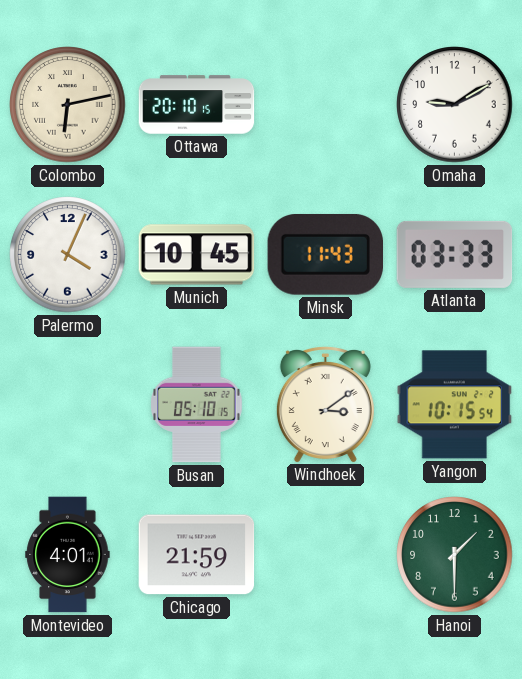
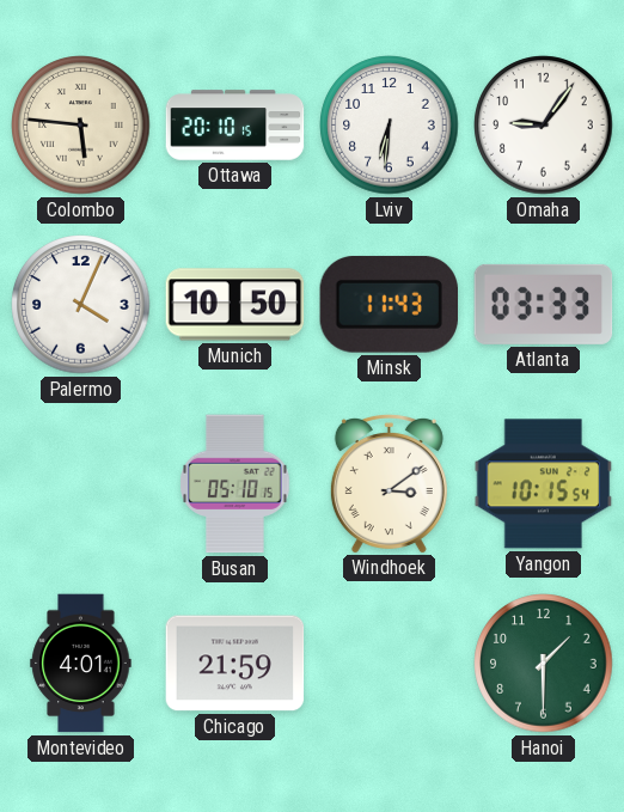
Colombo: 6:13 -> 5:46
Lviv: none -> 6:31
Omaha: 9:10 -> 9:06
Munich: 10:45 -> 10:50
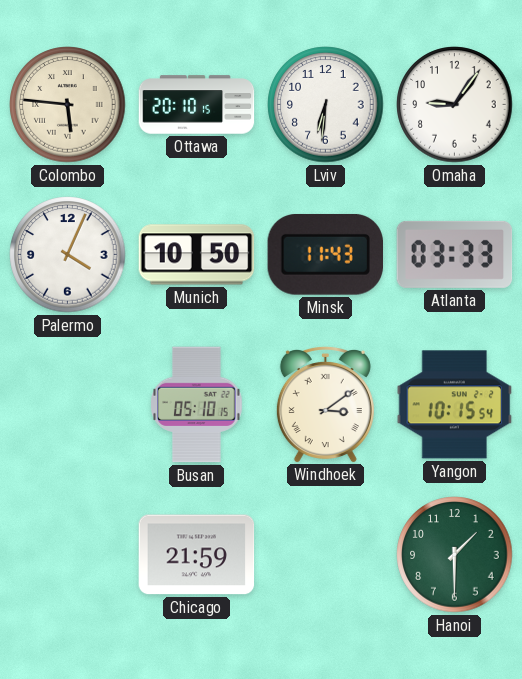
Montevideo: 4:01 -> none
